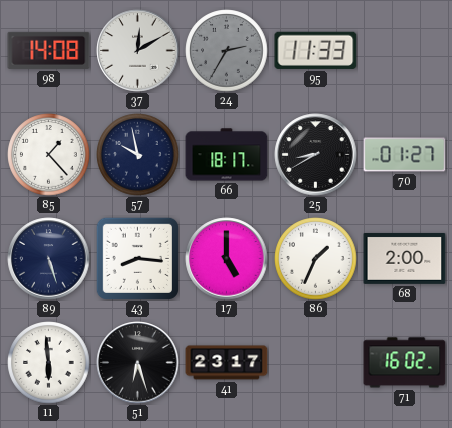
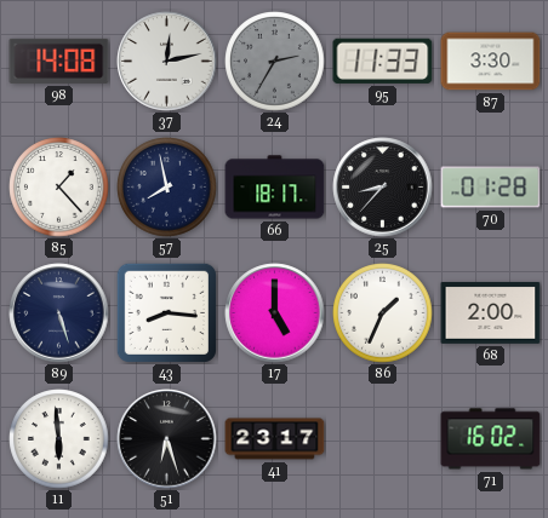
37: 12:10 -> 12:13
87: none -> 3:30
57: 9:58 -> 7:58
25: 8:40 -> 8:37
70: 01:27 -> 01:28
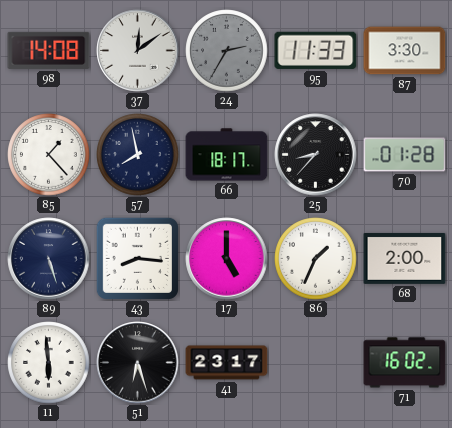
37: 12:13 -> 12:09
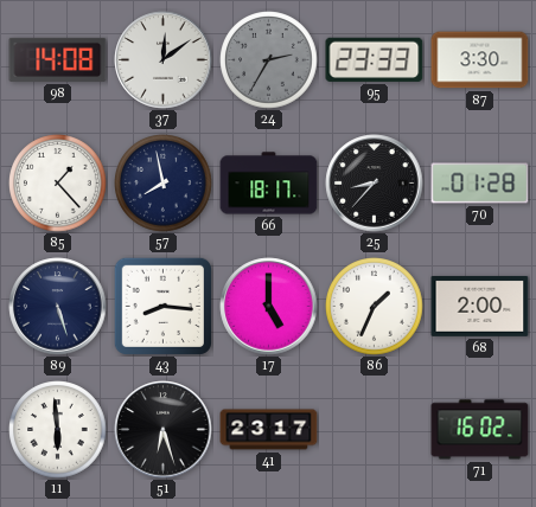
95: 11:33 -> 23:33
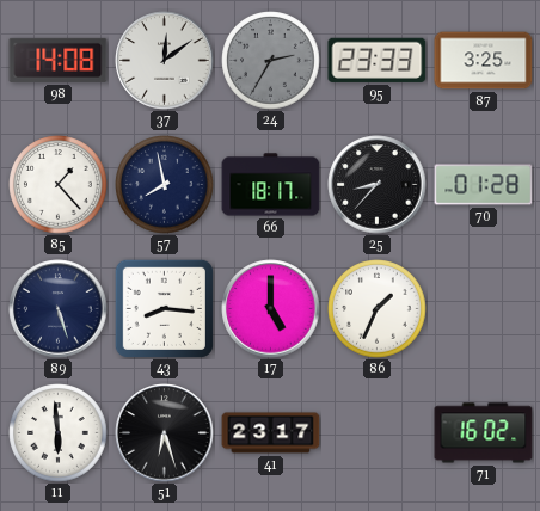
87: 3:30 -> 3:25
68: 2:00 -> none
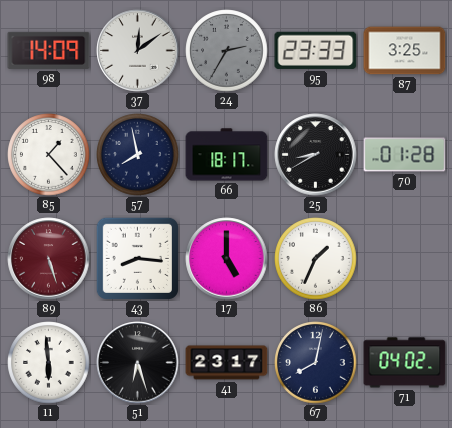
98: 14:08 -> 14:09
25: 8:37 -> 8:40
89 dial: navy -> burgundy
67: none -> 8:02
71: 16:02 -> 04:02
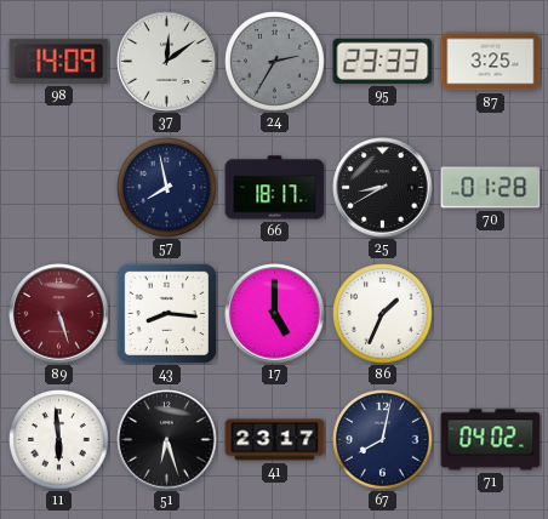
85: 1:23 -> none
